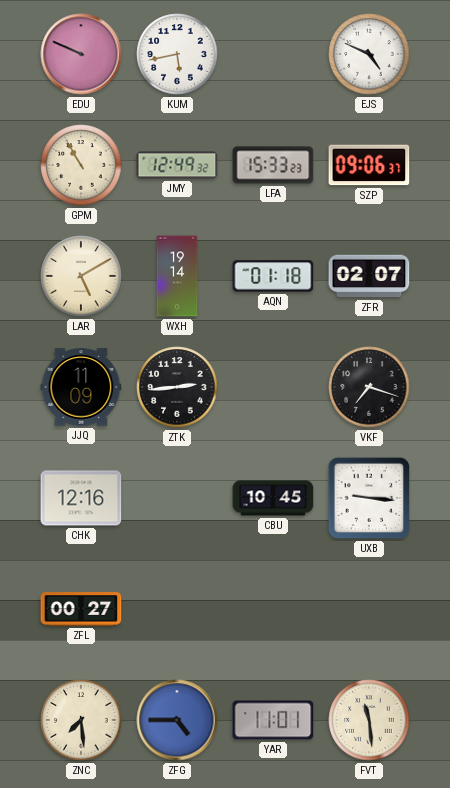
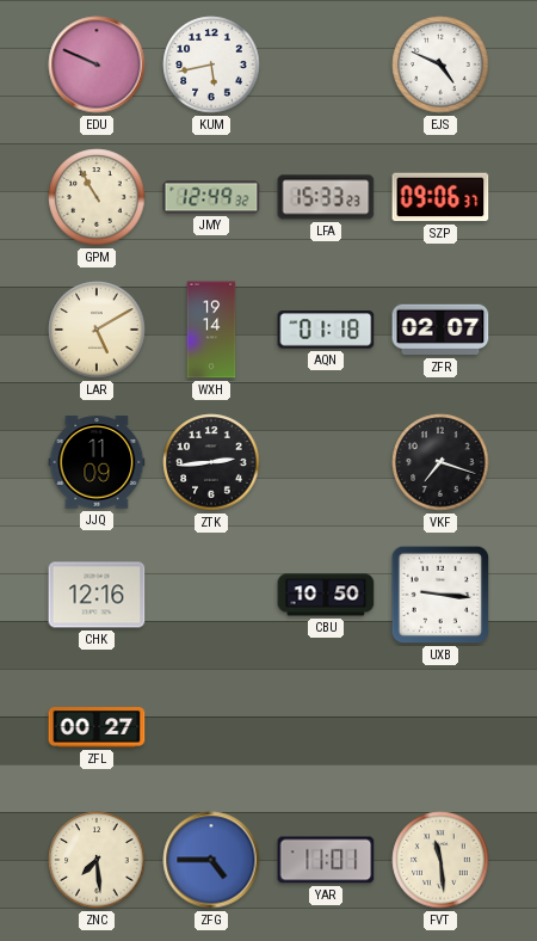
CBU: 10:45 -> 10:50
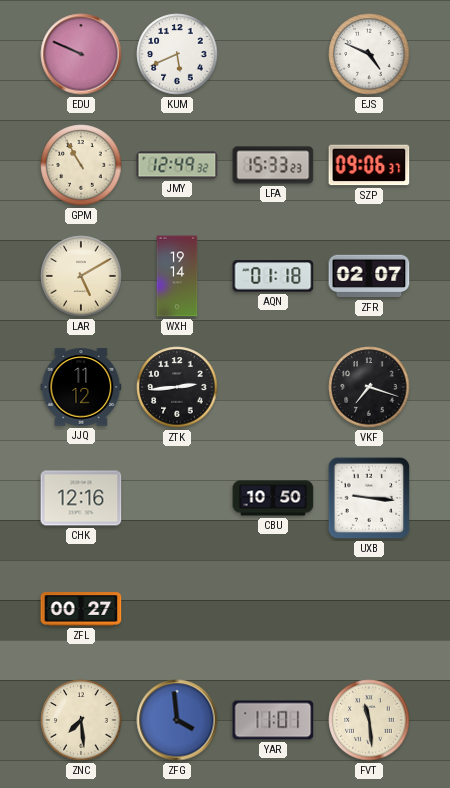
KUM: 5:43 -> 5:41
JJQ: 11:09 -> 11:12
ZFG: 4:45 -> 3:59
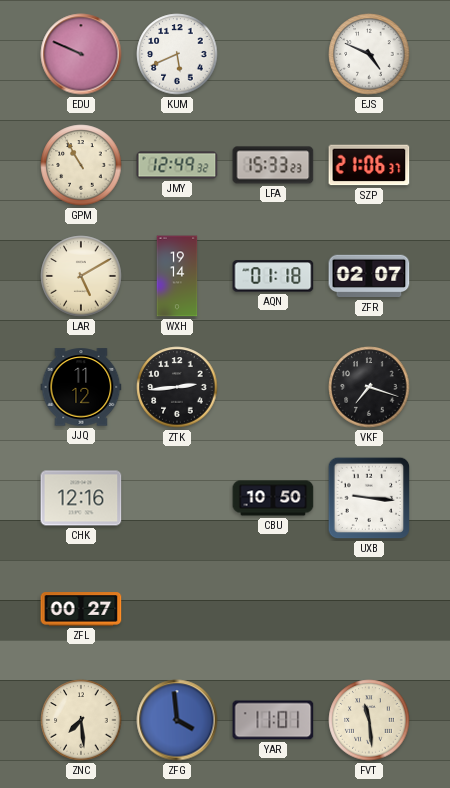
SZP: 09:06 -> 21:06
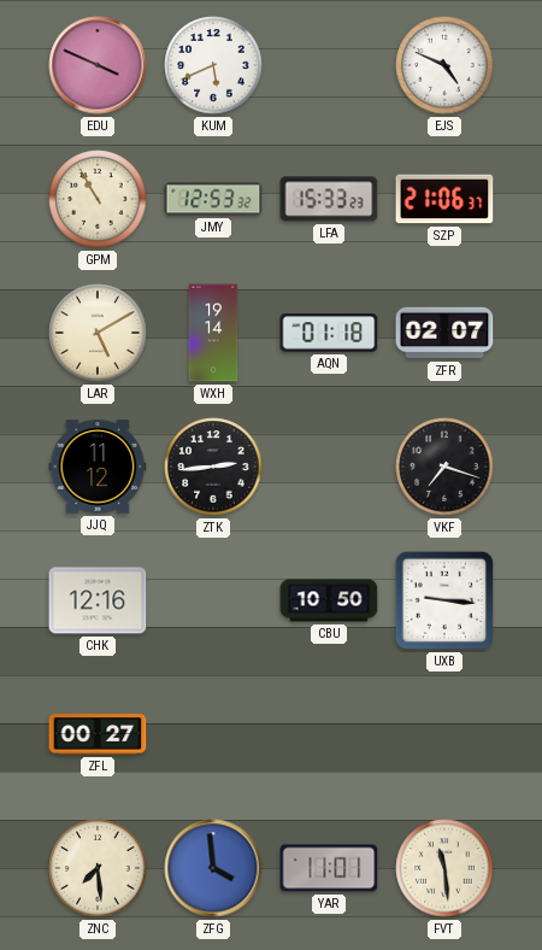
EDU: 9:49 -> 3:49
JMY: 12:49 -> 12:53
